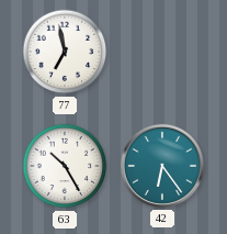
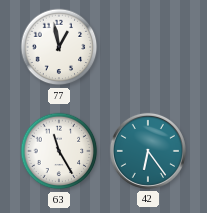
77: 6:58 -> 12:58
63: 10:25 -> 11:25
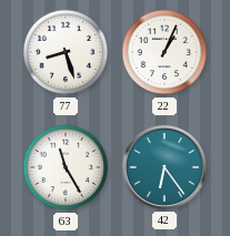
77: 12:58 -> 8:27
22: none -> 1:04
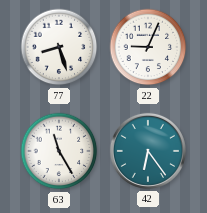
22: 1:04 -> 9:04
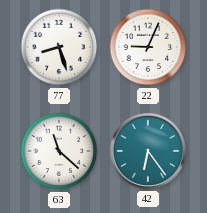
63: 11:25 -> 11:22
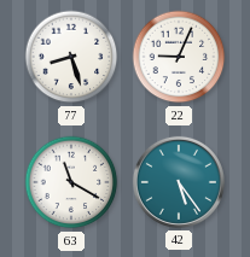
63: 11:22 -> 11:20
42: 6:24 -> 5:24
